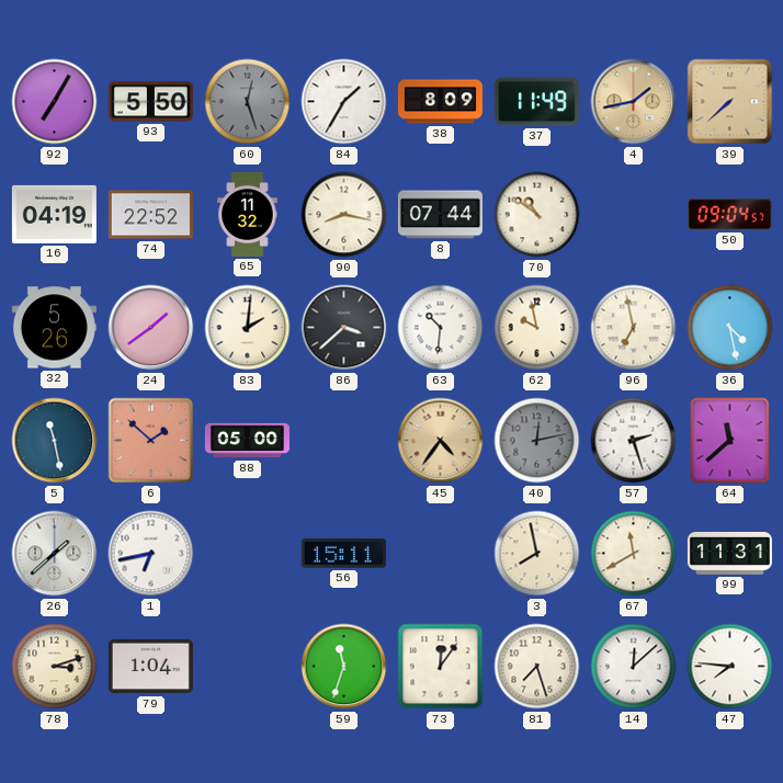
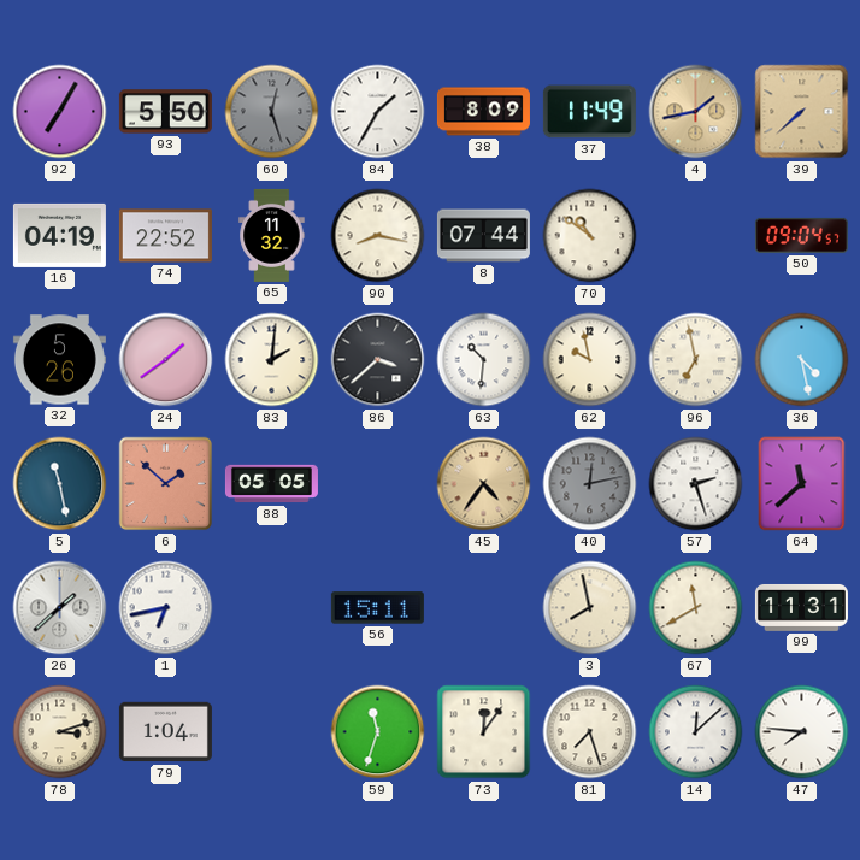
88: 05:00 -> 05:05
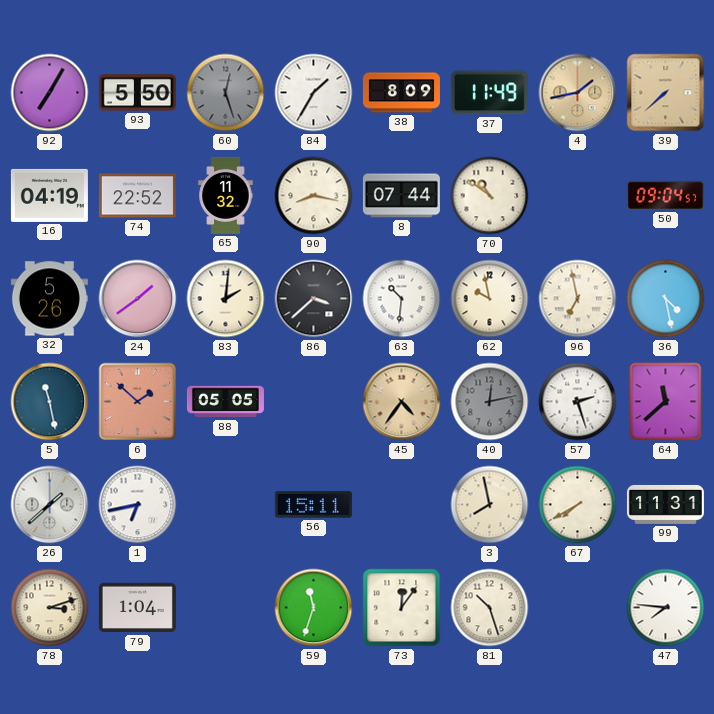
67: 11:40 -> 7:40
81: 7:27 -> 10:27
14: 12:08 -> none
